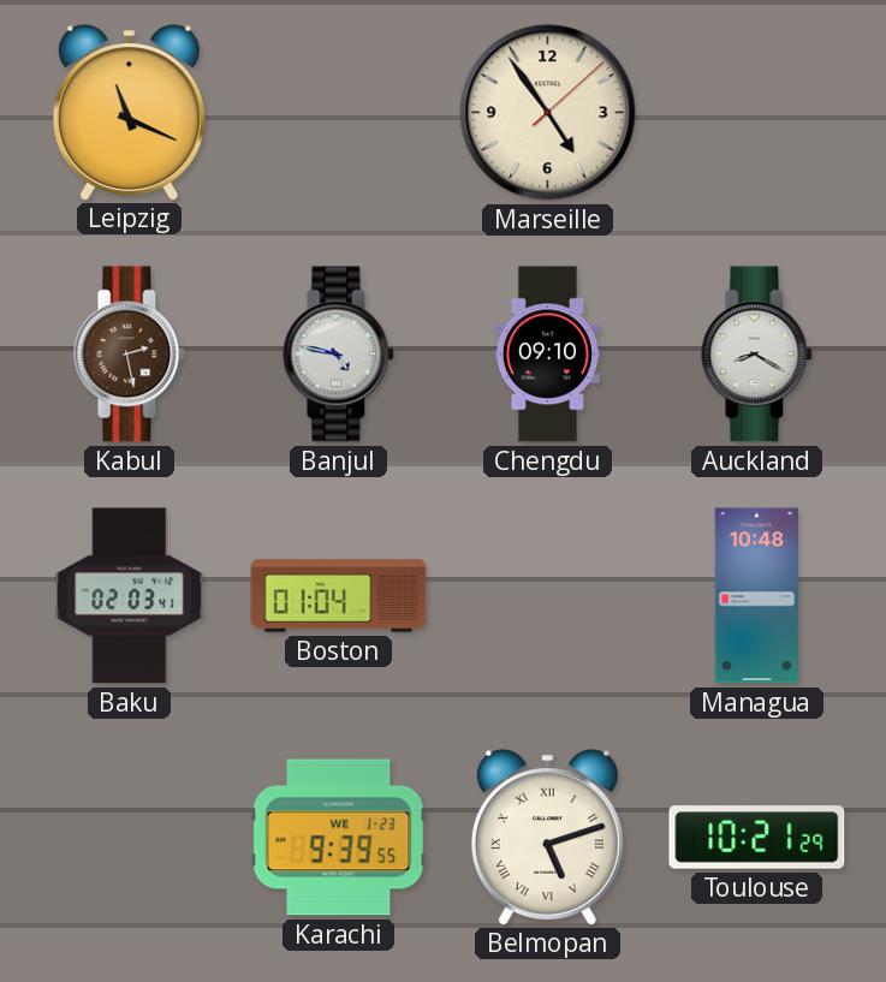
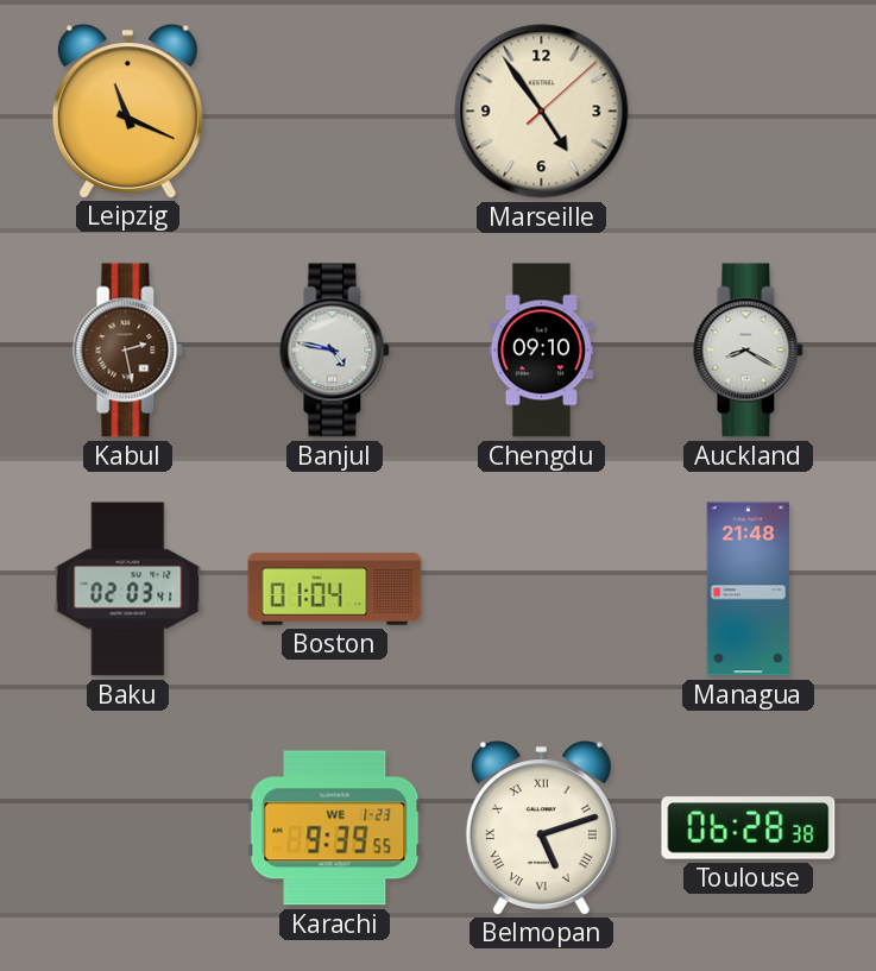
Managua: 10:48 -> 21:48
Toulouse: 10:21 -> 06:28
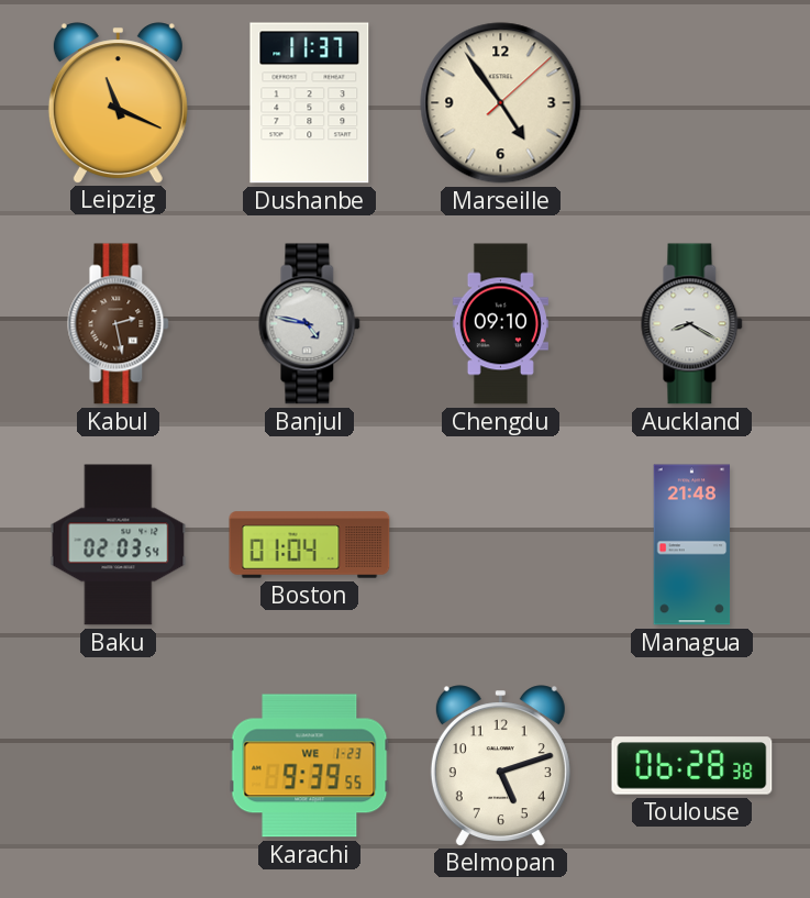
Dushanbe: none -> 11:37
Baku: 02:03:41 -> 02:03:54
Belmopan numerals: Roman -> Arabic
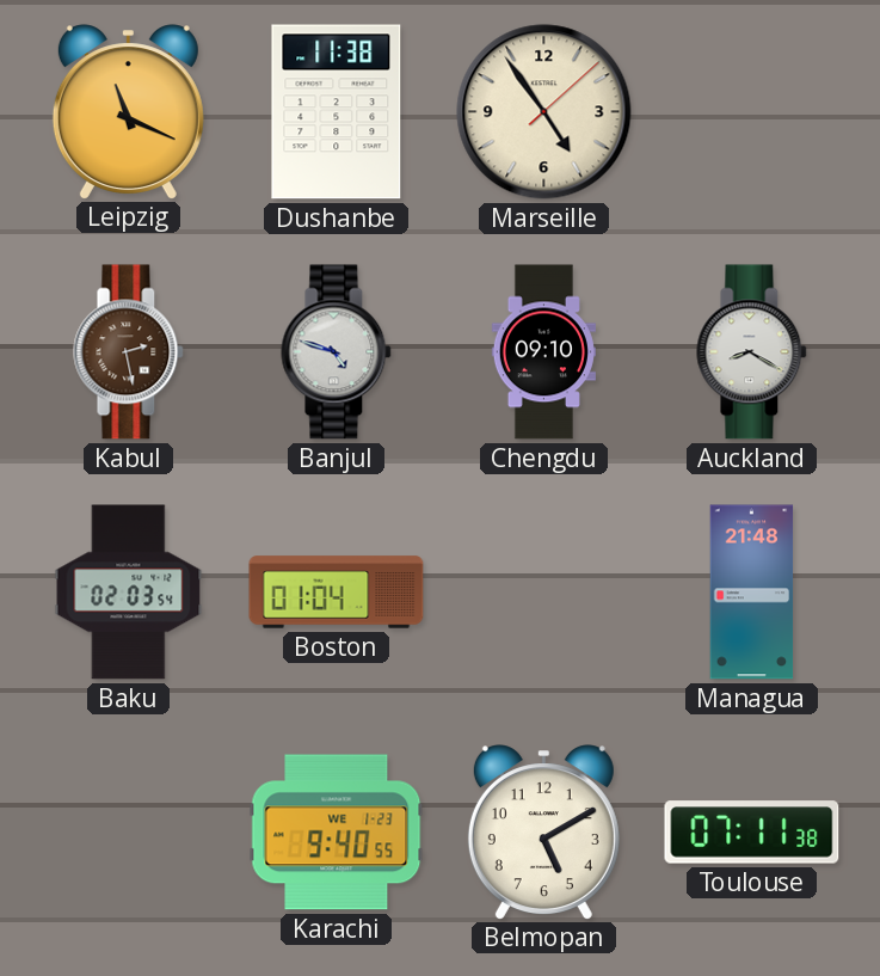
Dushanbe: 11:37 -> 11:38
Banjul: 4:47 -> 4:48
Karachi: 9:39 -> 9:40
Belmopan: 5:12 -> 5:10
Toulouse: 06:28 -> 07:11
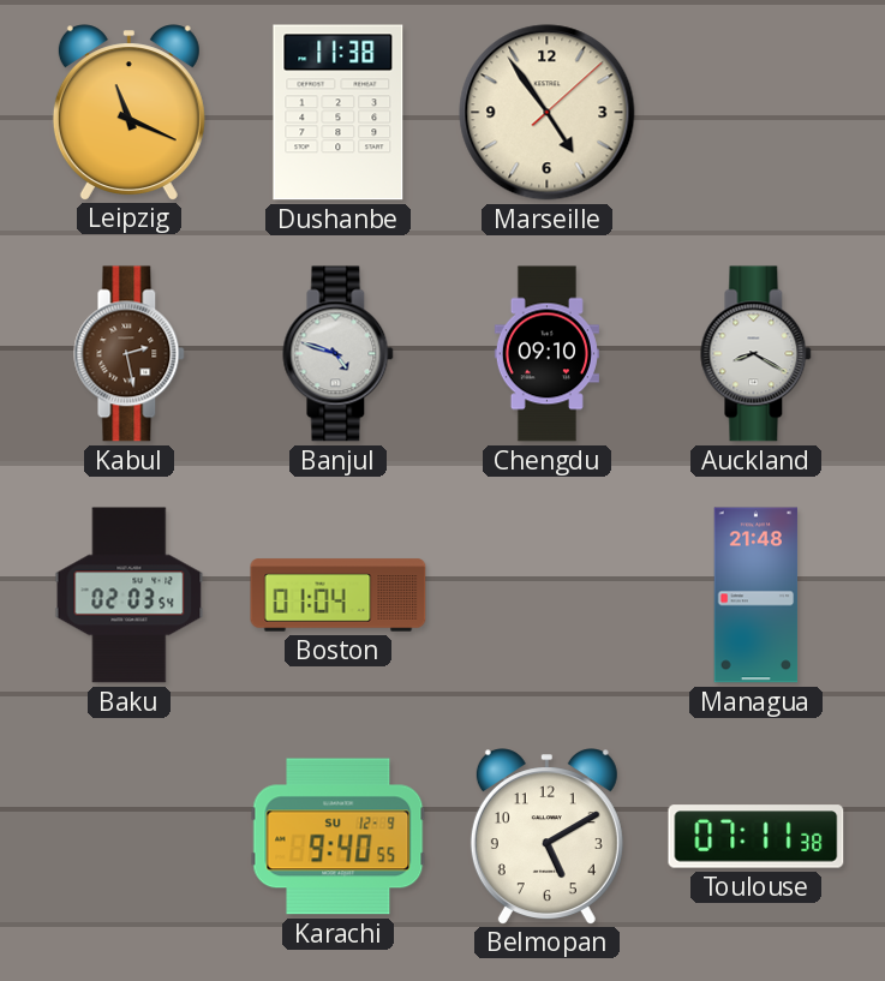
Karachi date: WE 1-23 -> SU 12-9
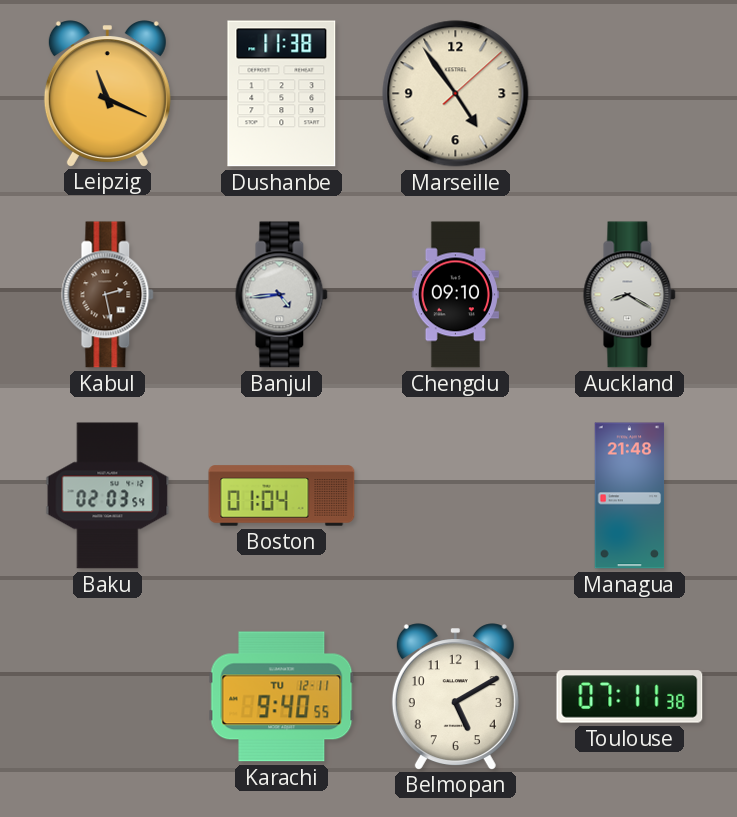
Banjul: 4:48 -> 4:44
Karachi date: SU 12-9 -> TU 12-11
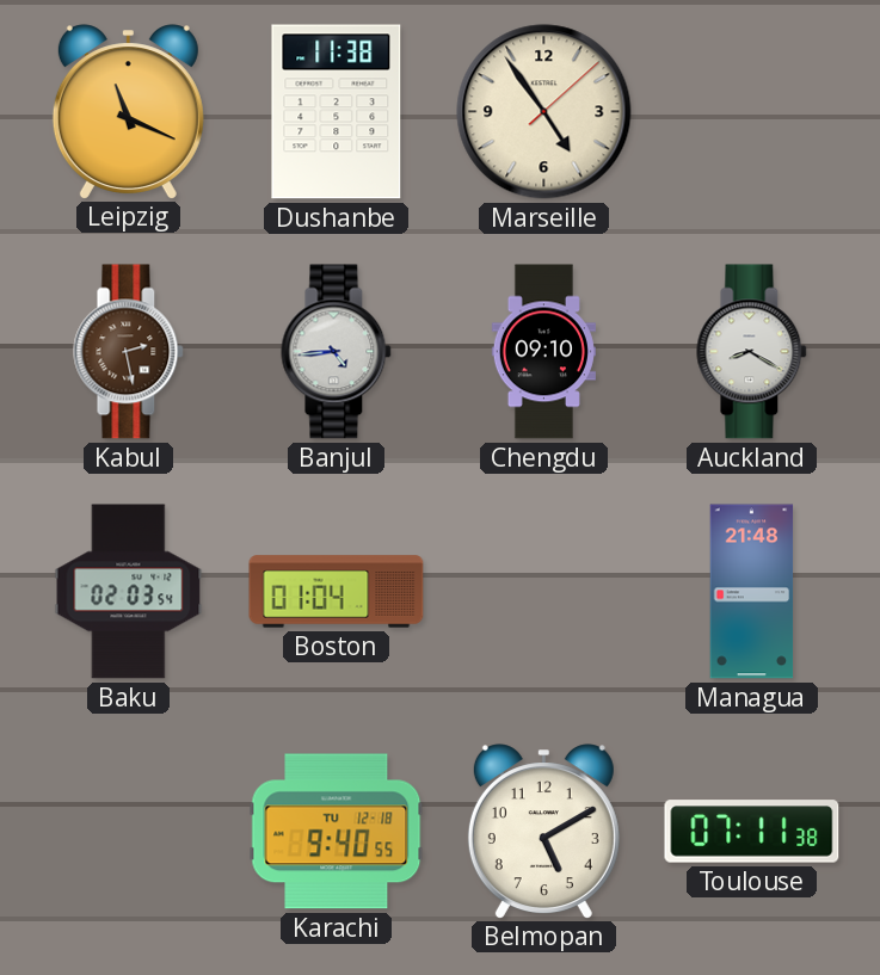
Karachi date: TU 12-11 -> TU 12-18
